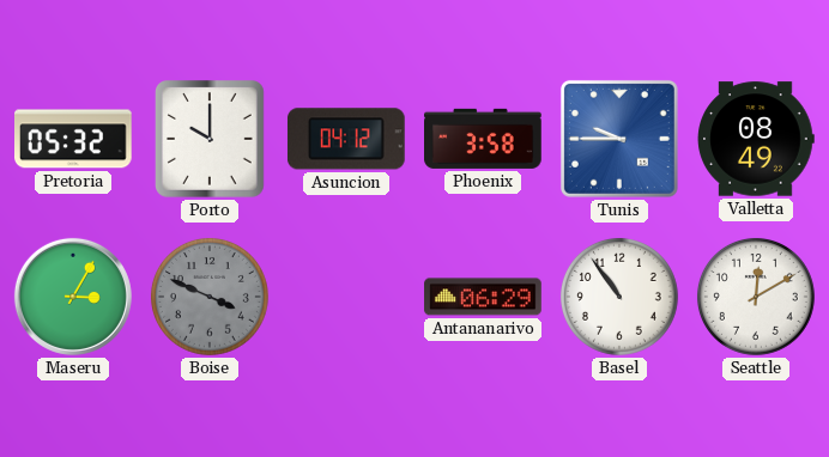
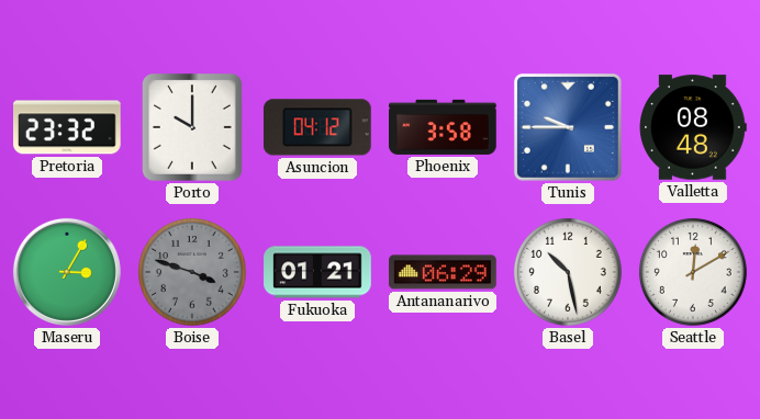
Pretoria: 05:32 -> 23:32
Valletta: 08:49 -> 08:48
Boise: 3:49 -> 3:48
Fukuoka: none -> 01:21
Basel: 10:54 -> 10:28
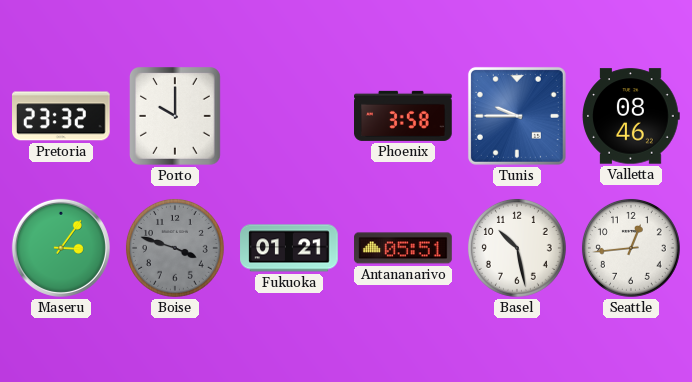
Asuncion: 04:12 -> none
Valletta: 08:48 -> 08:46
Maseru: 3:05 -> 3:06
Antananarivo: 06:29 -> 05:51
Seattle: 12:10 -> 12:44
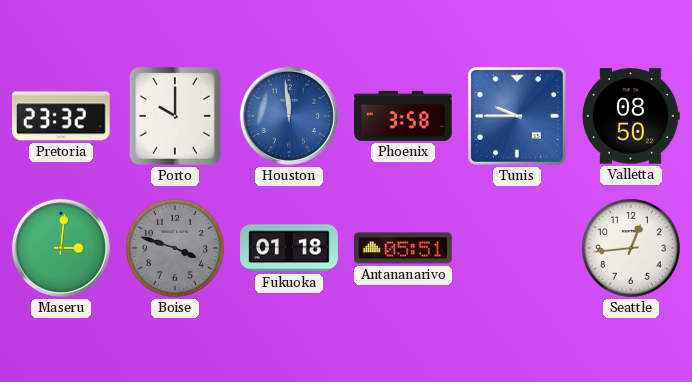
Houston: none -> 11:59
Valletta: 08:46 -> 08:50
Maseru: 3:06 -> 3:01
Fukuoka: 01:21 -> 01:18
Basel: 10:28 -> none
